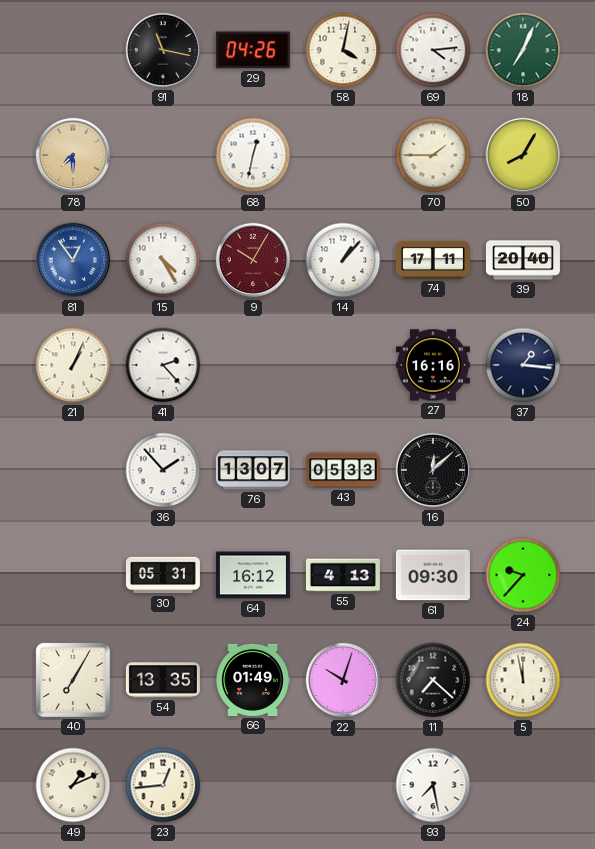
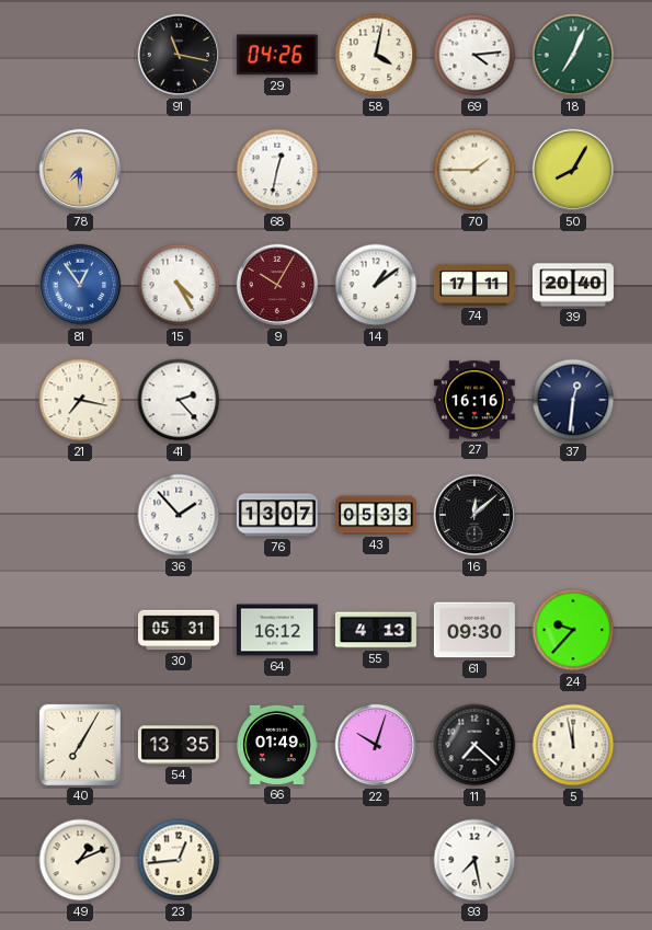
14: 1:07 -> 1:09
21: 1:04 -> 7:17
37: 1:16 -> 12:31
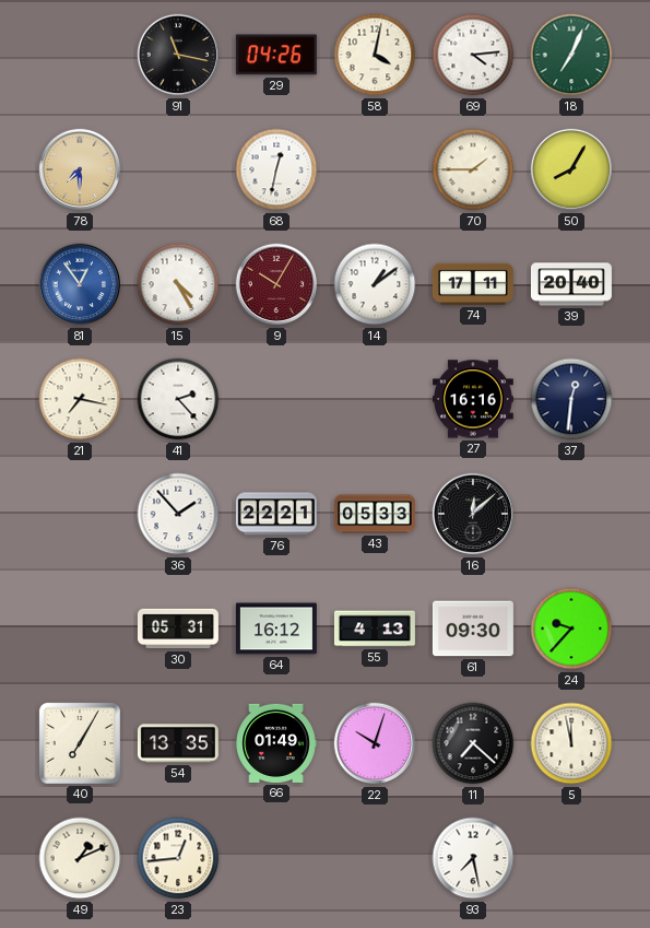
76: 13:07 -> 22:21
